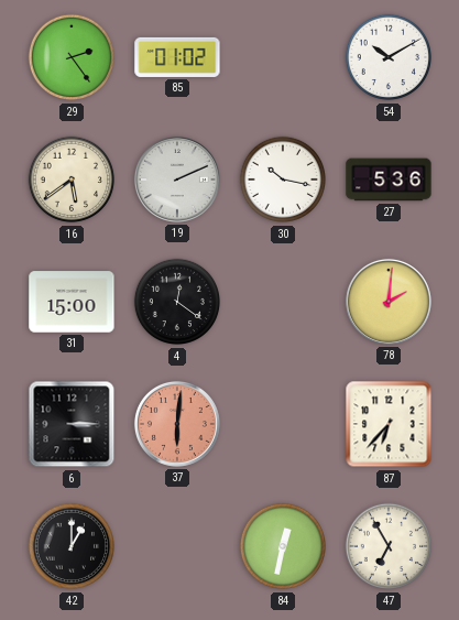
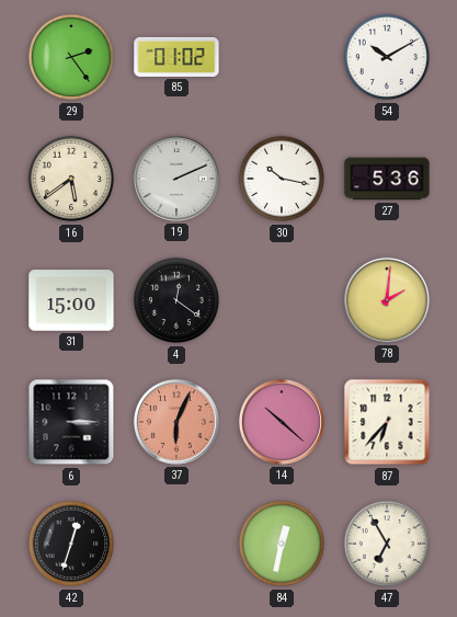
37: 6:01 -> 6:04
14: none -> 10:22
42: 1:00 -> 12:33
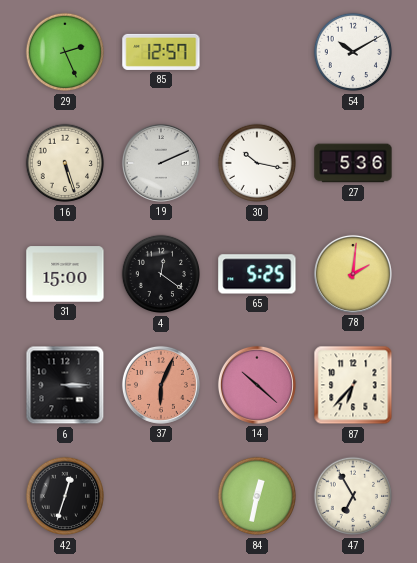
29: 2:24 -> 2:26
85: 01:02 -> 12:57
16: 5:39 -> 5:27
65: none -> 5:25
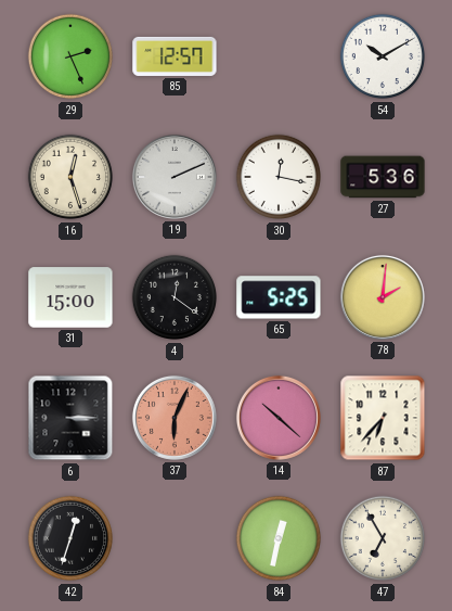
16: 5:27 -> 12:27
30: 10:17 -> 12:17
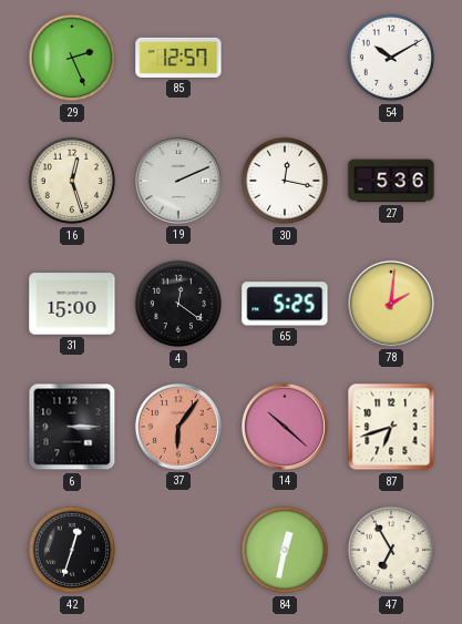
37: 6:04 -> 6:06
87: 6:37 -> 6:42
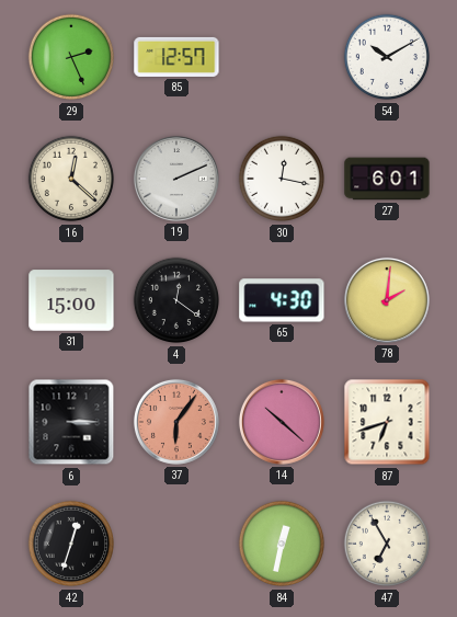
16: 12:27 -> 12:22
27: 5:36 -> 6:01
65: 5:25 -> 4:30
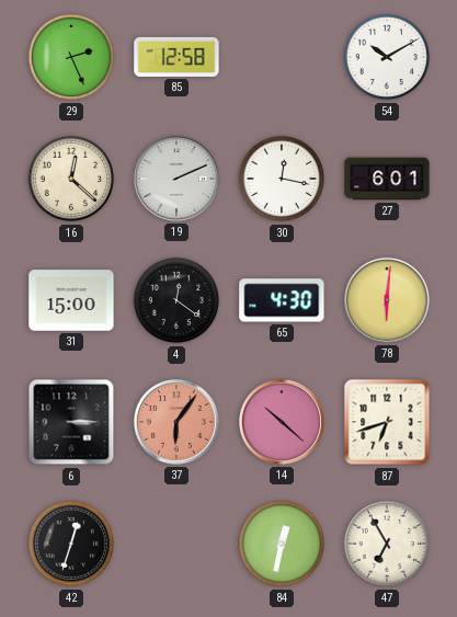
85: 12:57 -> 12:58
78: 2:01 -> 6:01
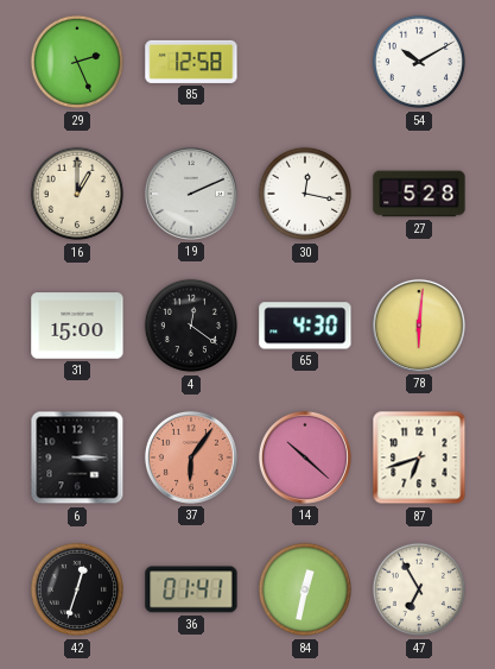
16: 12:22 -> 1:00
27: 6:01 -> 5:28
36: none -> 01:41
